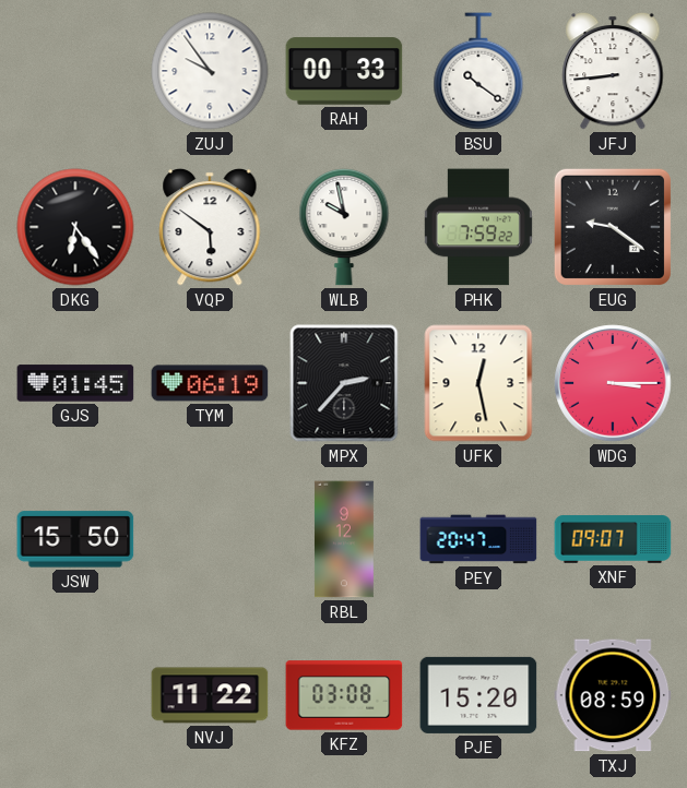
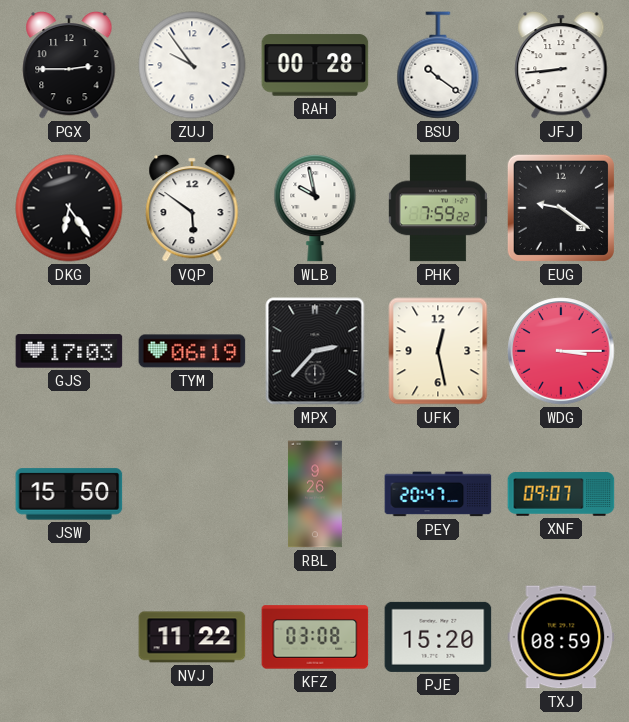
PGX: none -> 2:45
RAH: 00:33 -> 00:28
GJS: 01:45 -> 17:03
RBL: 9:12 -> 9:26
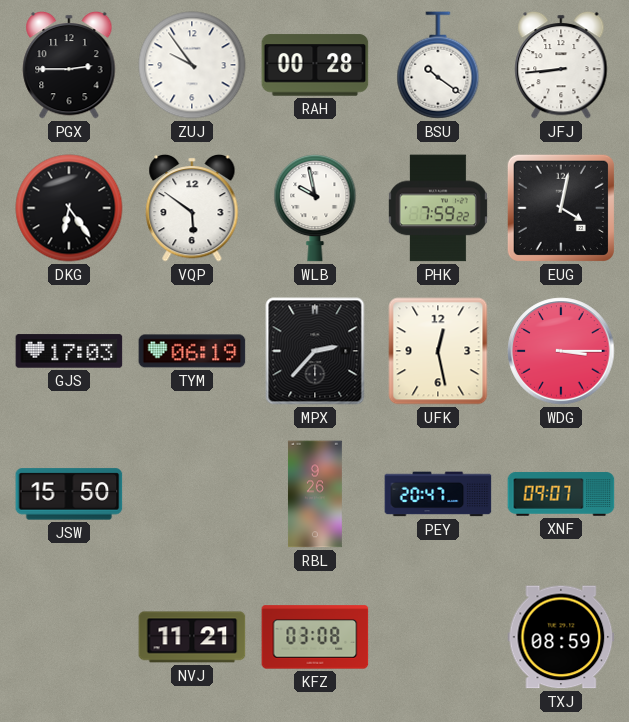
EUG: 9:21 -> 4:02
NVJ: 11:22 -> 11:21
PJE: 15:20 -> none
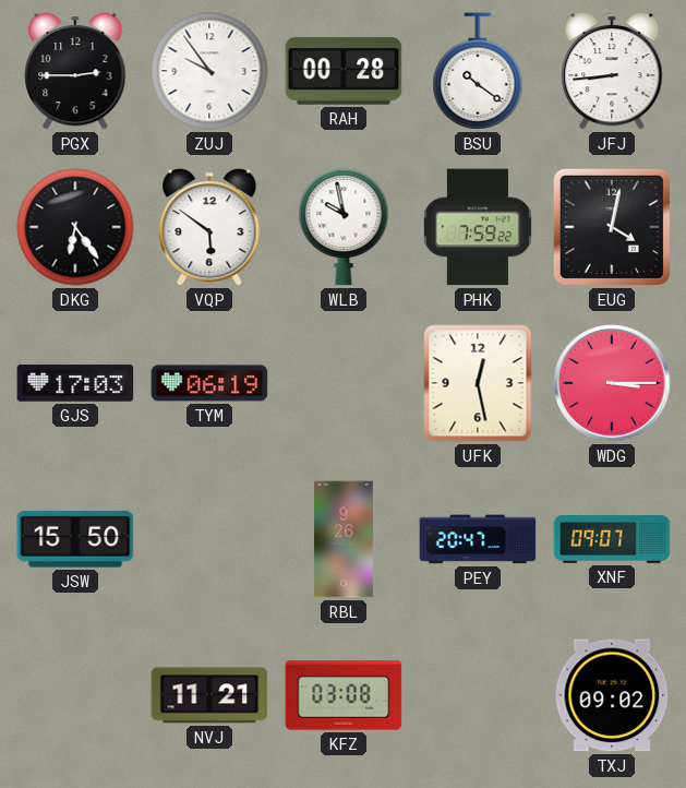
MPX: 2:37 -> none
TXJ: 08:59 -> 09:02
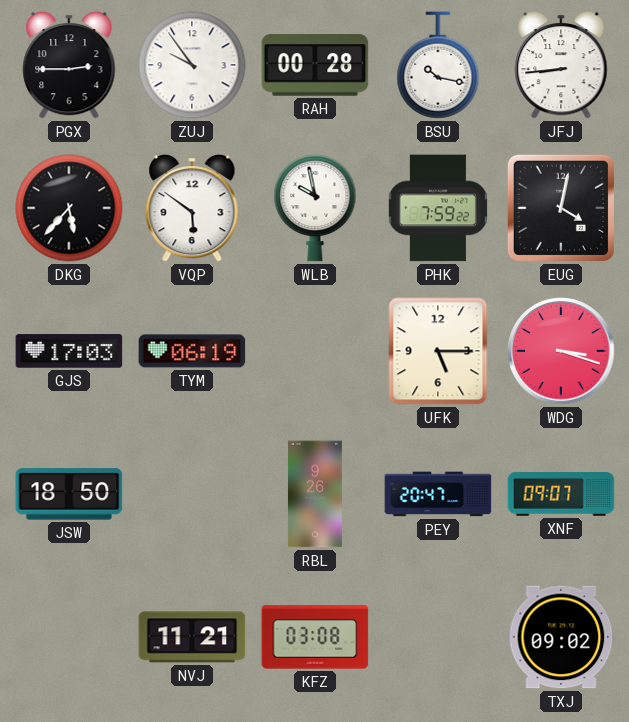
BSU: 10:21 -> 10:17
DKG: 6:24 -> 5:37
UFK: 12:28 -> 5:15
WDG: 3:15 -> 3:18
JSW: 15:50 -> 18:50
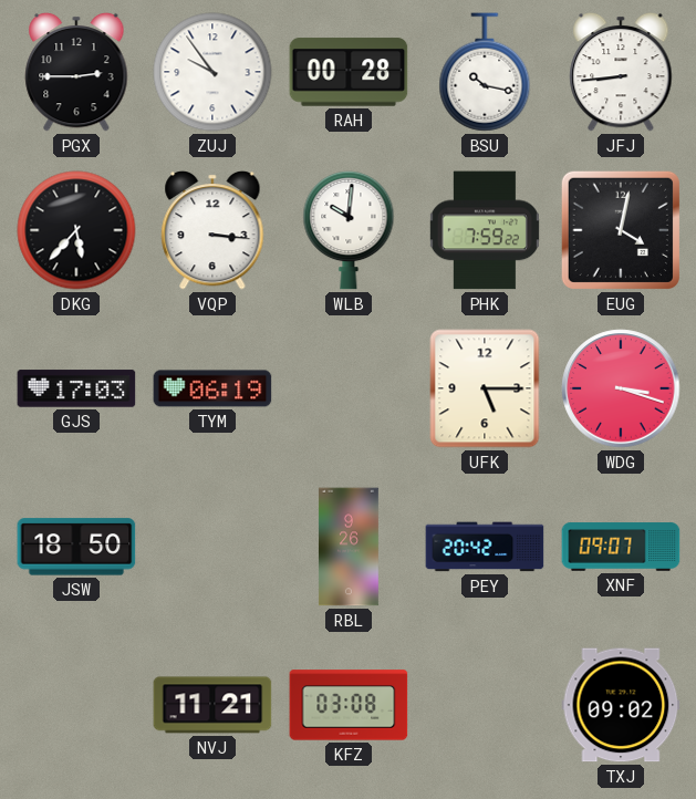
VQP: 5:51 -> 3:16
WLB: 9:58 -> 10:01
PEY: 20:47 -> 20:42
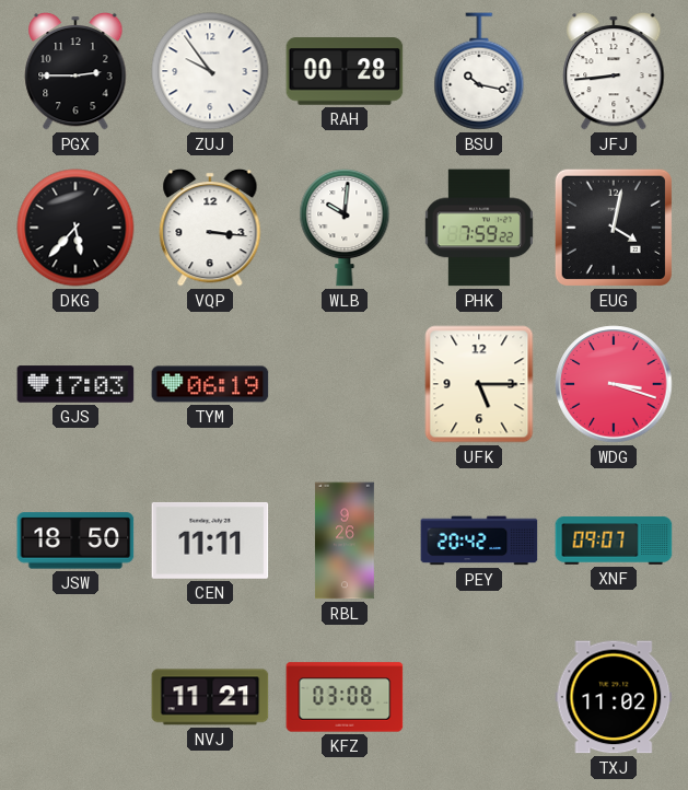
CEN: none -> 11:11
TXJ: 09:02 -> 11:02
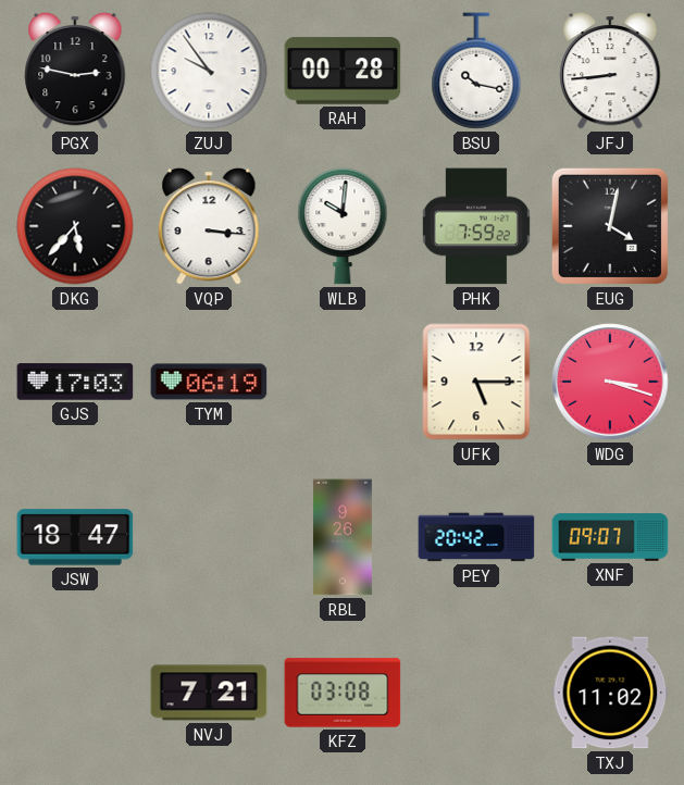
PGX: 2:45 -> 2:47
JSW: 18:50 -> 18:47
CEN: 11:11 -> none
NVJ: 11:21 -> 7:21
